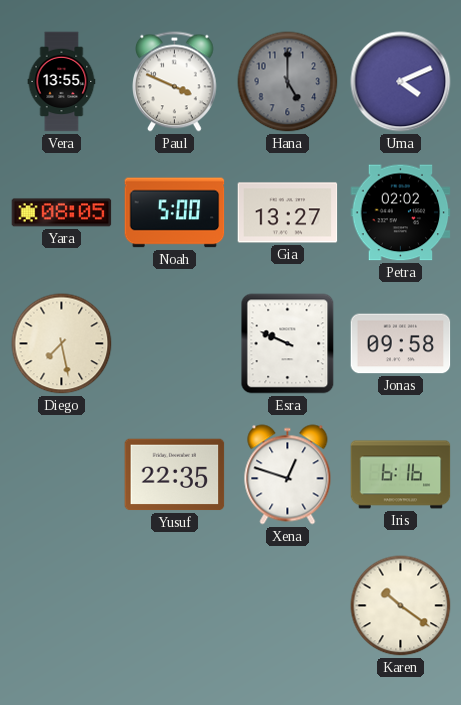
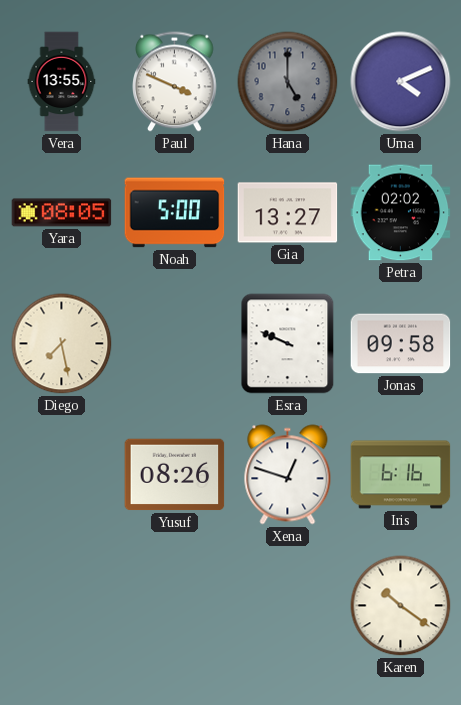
Yusuf: 22:35 -> 08:26
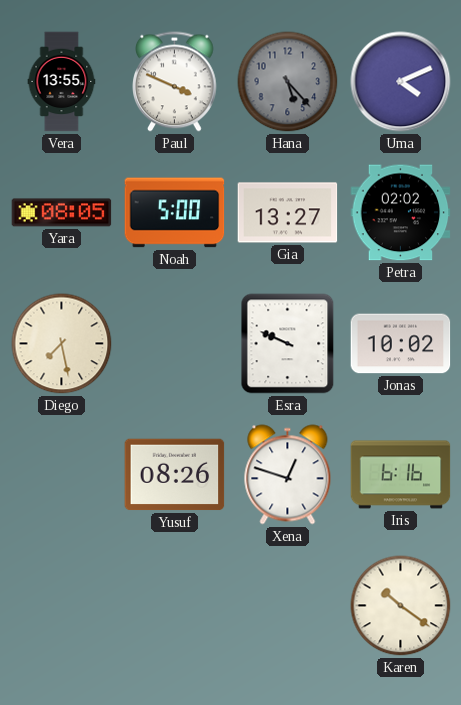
Hana: 5:00 -> 5:23
Jonas: 09:58 -> 10:02
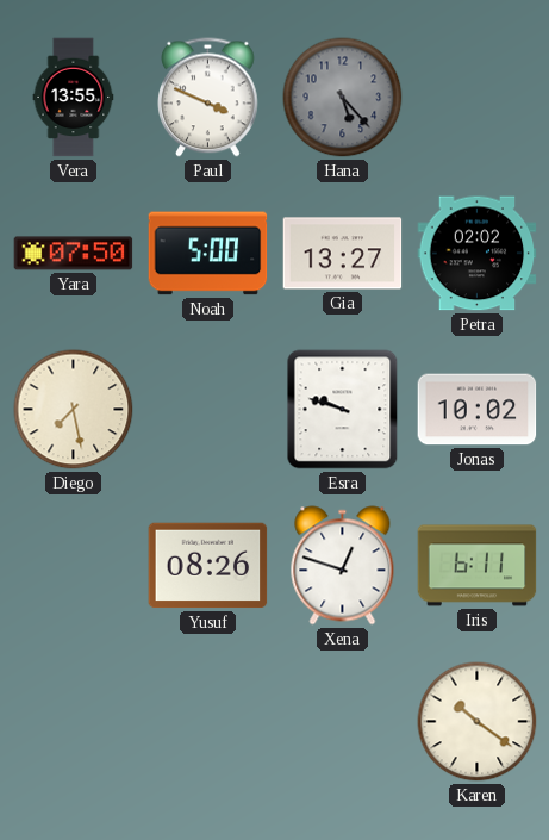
Uma: 4:11 -> none
Yara: 08:05 -> 07:50
Esra: 9:49 -> 9:48
Iris: 6:16 -> 6:11
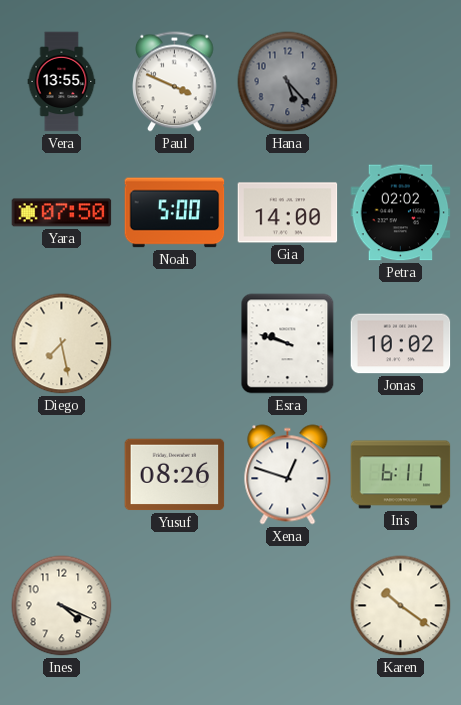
Gia: 13:27 -> 14:00
Ines: none -> 4:19
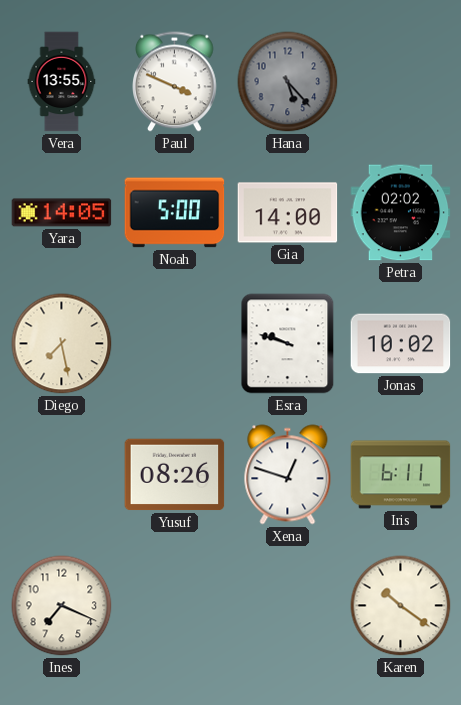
Yara: 07:50 -> 14:05
Ines: 4:19 -> 7:19
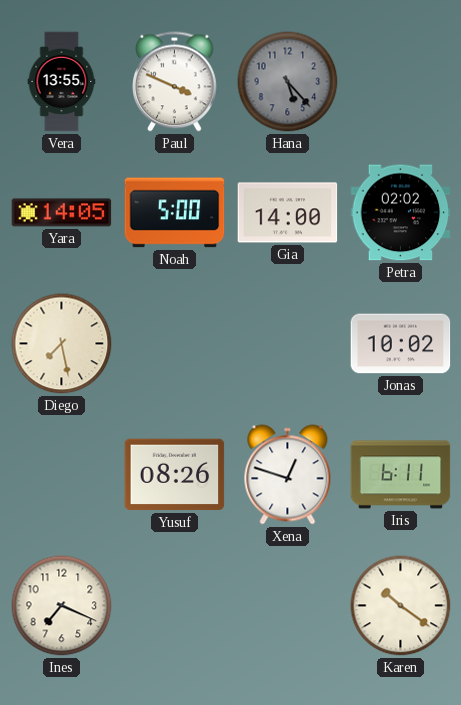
Esra: 9:48 -> none
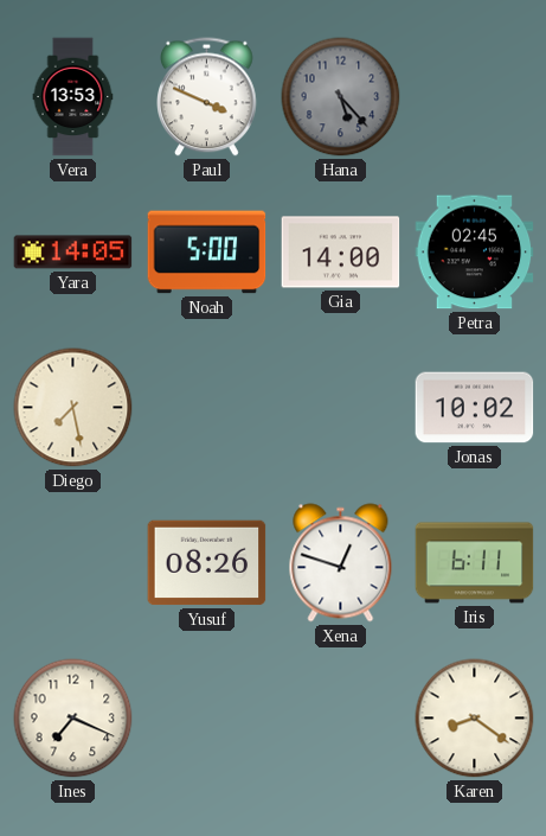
Vera: 13:55 -> 13:53
Petra: 02:02 -> 02:45
Karen: 10:21 -> 8:21
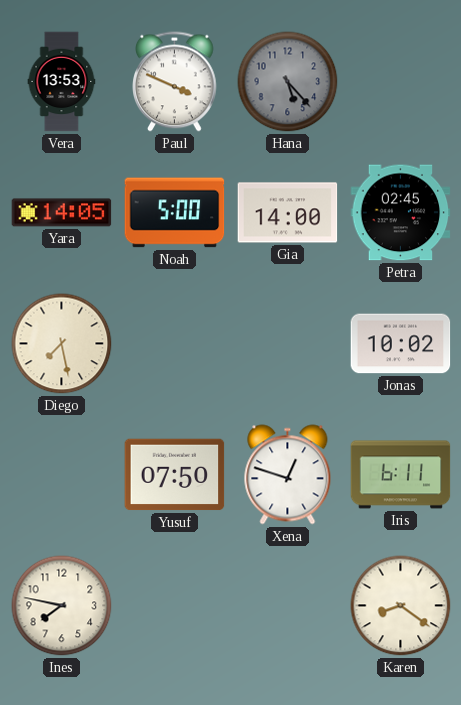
Yusuf: 08:26 -> 07:50
Ines: 7:19 -> 7:47
